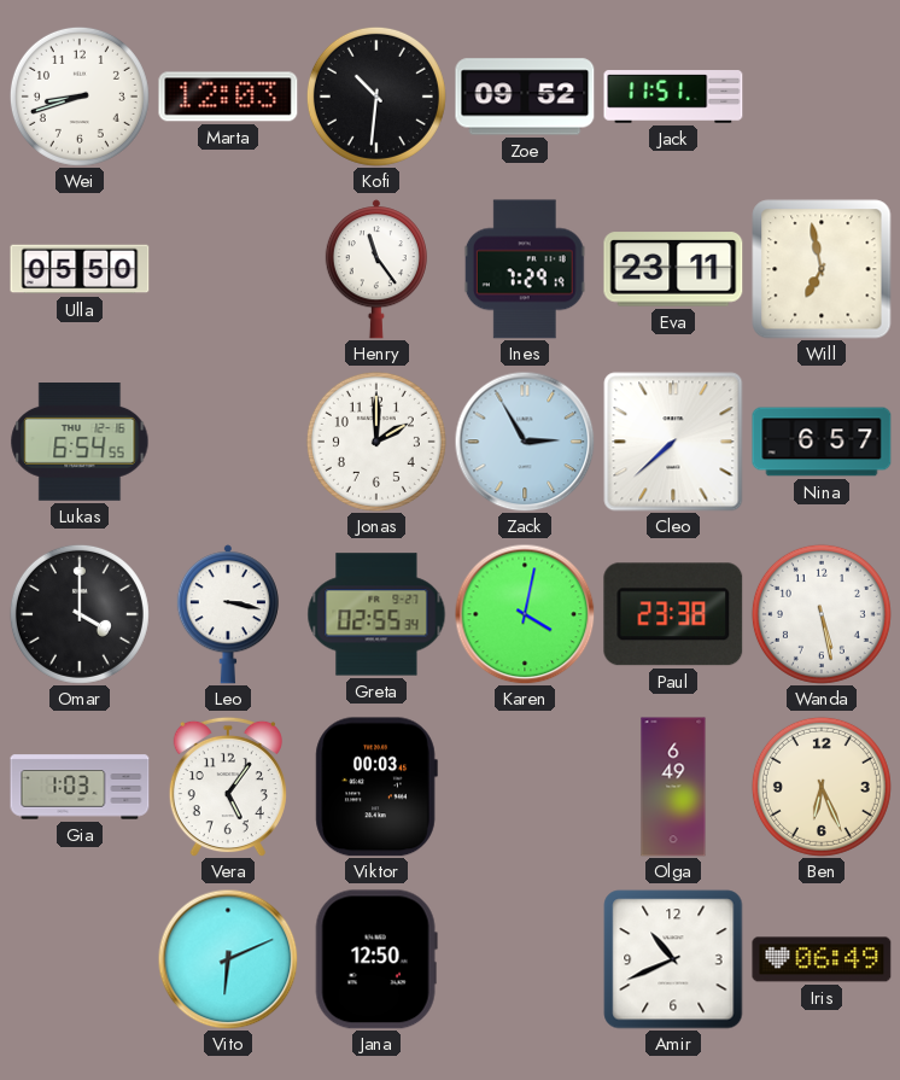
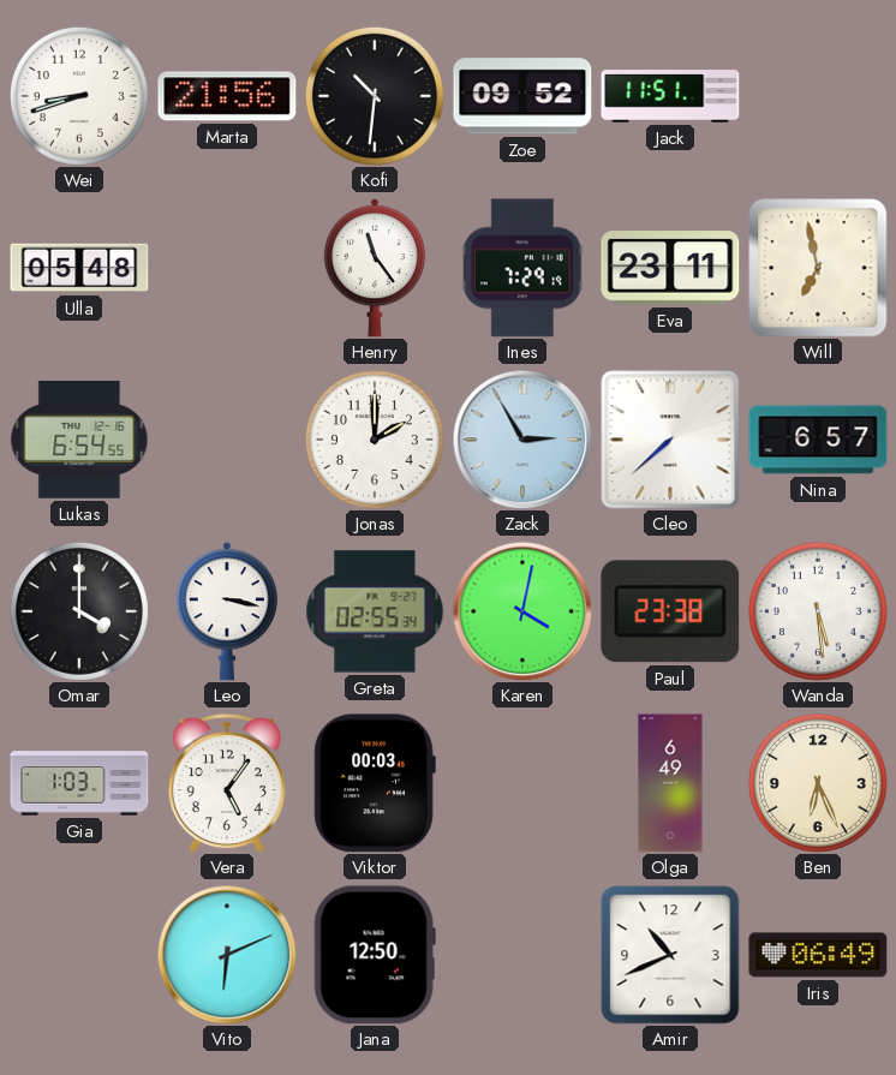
Marta: 12:03 -> 21:56
Ulla: 05:50 -> 05:48
Wanda: 5:28 -> 5:29
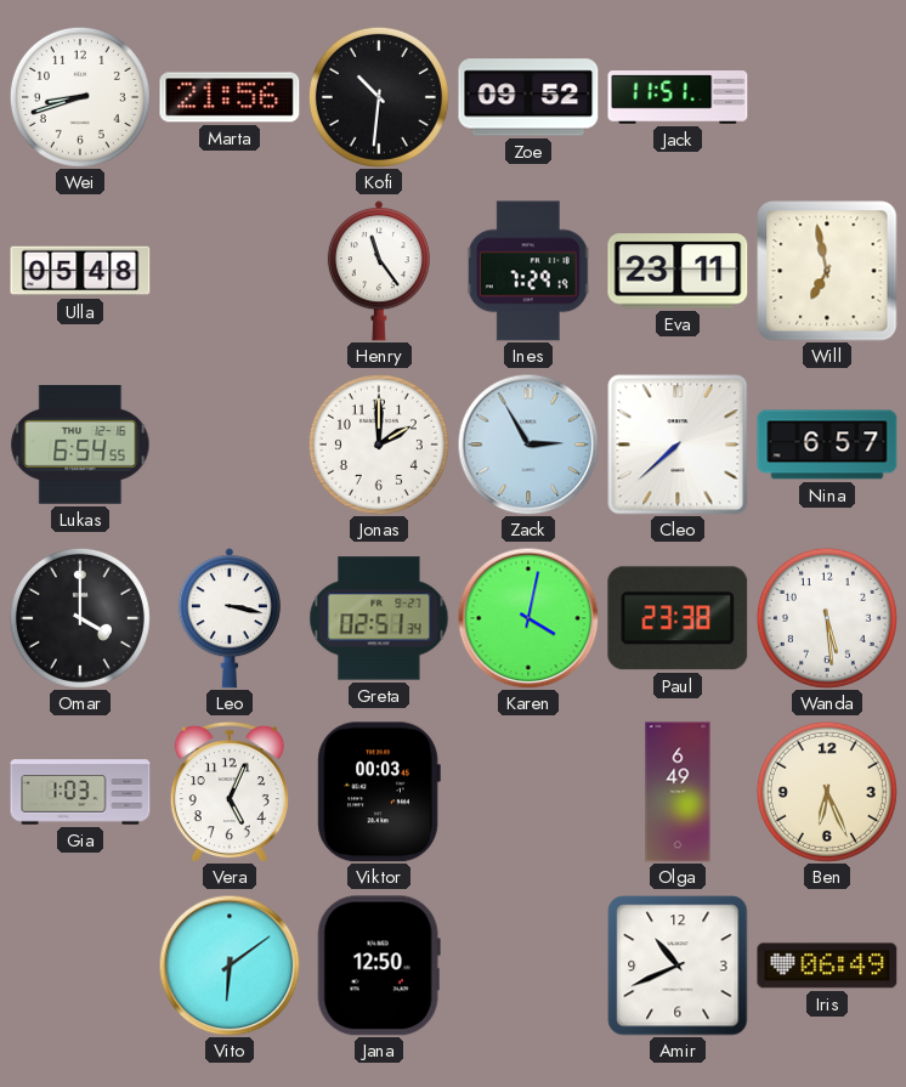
Greta: 02:55 -> 02:51
Vera: 5:06 -> 5:04
Vito: 6:11 -> 6:09
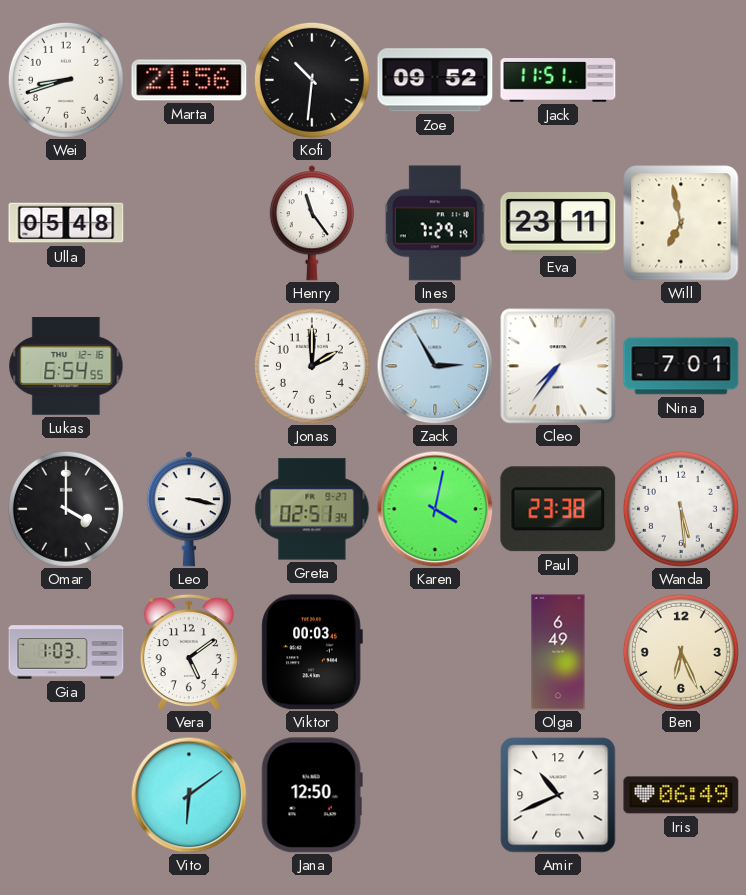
Cleo: 7:38 -> 7:36
Nina: 6:57 -> 7:01
Vera: 5:04 -> 5:09
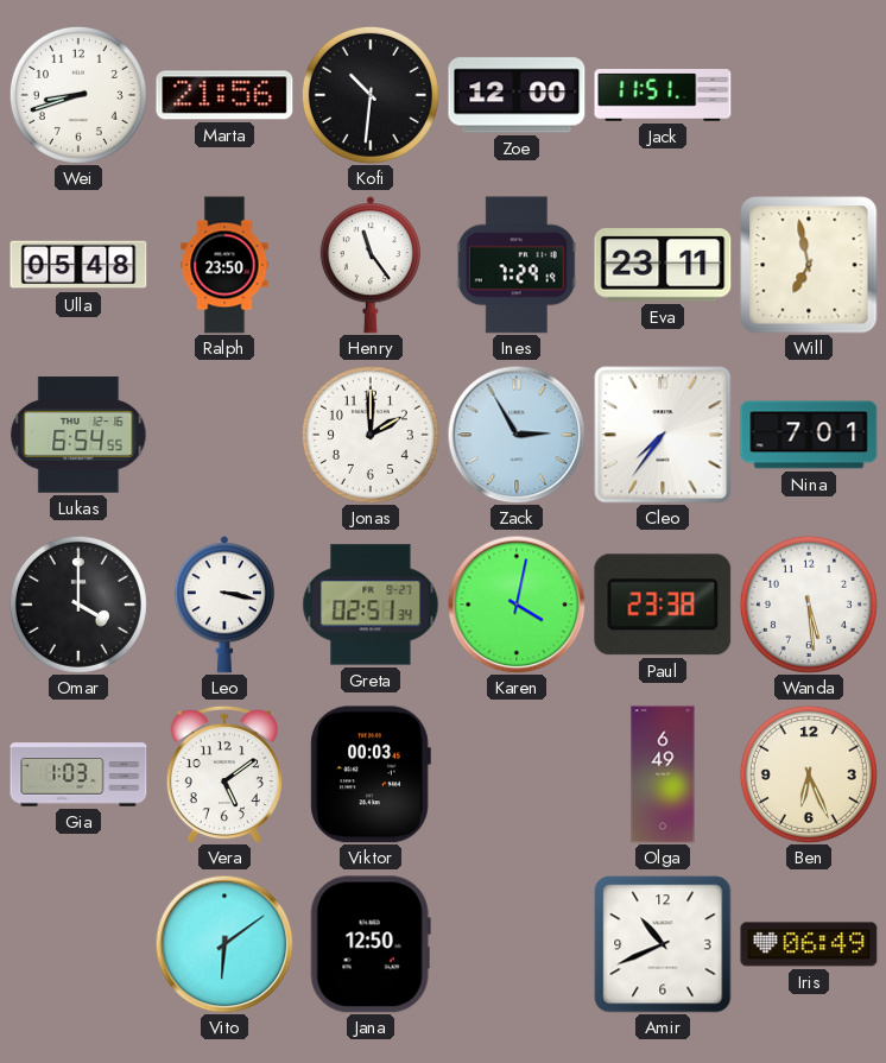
Zoe: 09:52 -> 12:00
Ralph: none -> 23:50
